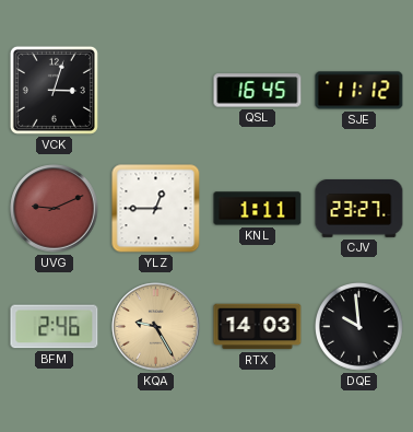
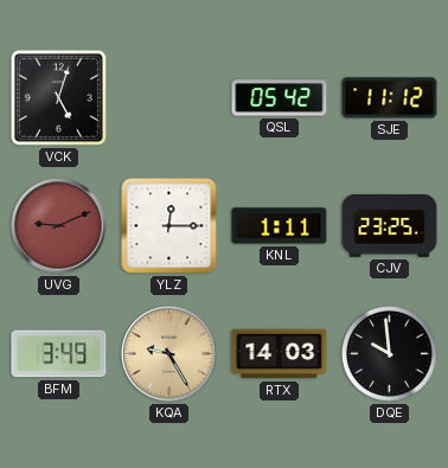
VCK: 3:03 -> 5:03
QSL: 16:45 -> 05:42
YLZ: 12:45 -> 12:15
CJV: 23:27 -> 23:25
BFM: 2:46 -> 3:49
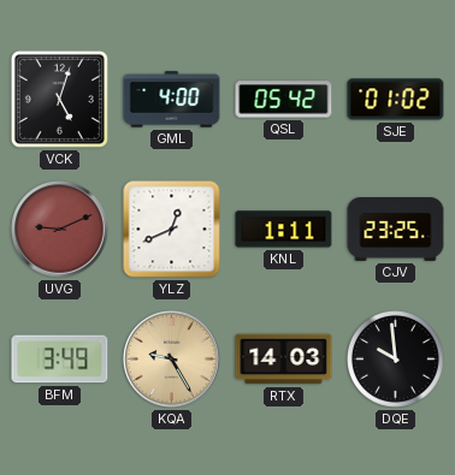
GML: none -> 4:00
SJE: 11:12 -> 01:02
YLZ: 12:15 -> 12:41
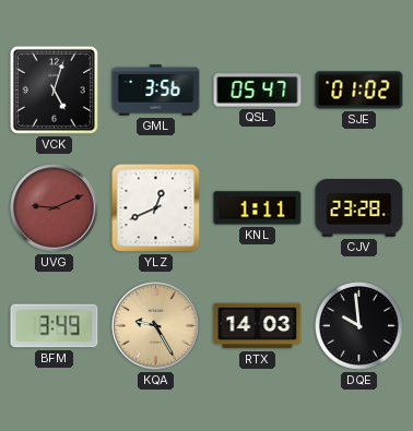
GML: 4:00 -> 3:56
QSL: 05:42 -> 05:47
CJV: 23:25 -> 23:28
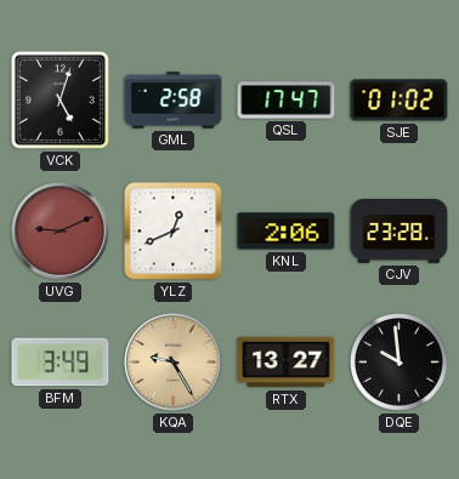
GML: 3:56 -> 2:58
QSL: 05:47 -> 17:47
KNL: 1:11 -> 2:06
RTX: 14:03 -> 13:27
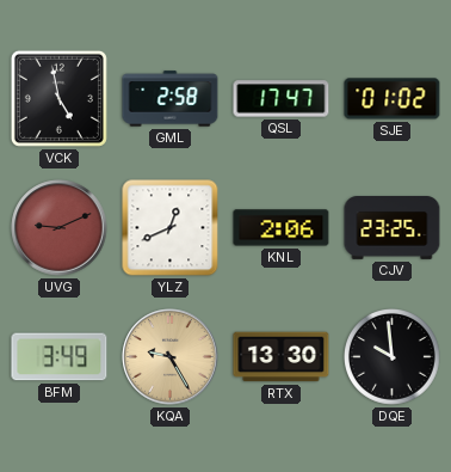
VCK: 5:03 -> 4:58
CJV: 23:28 -> 23:25
RTX: 13:27 -> 13:30
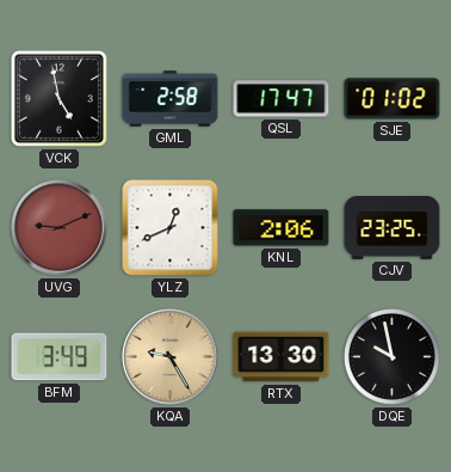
DQE: 9:59 -> 9:58
